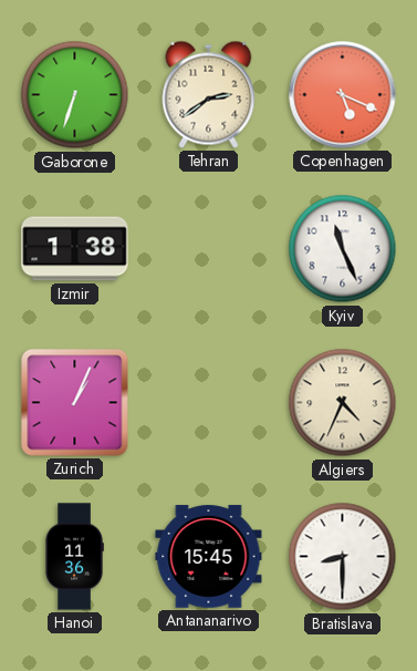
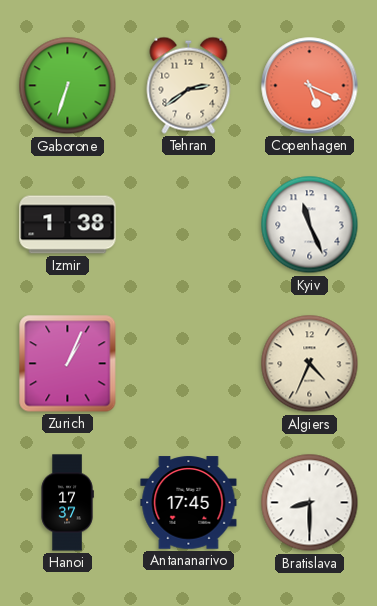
Hanoi: 11:36 -> 17:37
Antananarivo: 15:45 -> 17:45
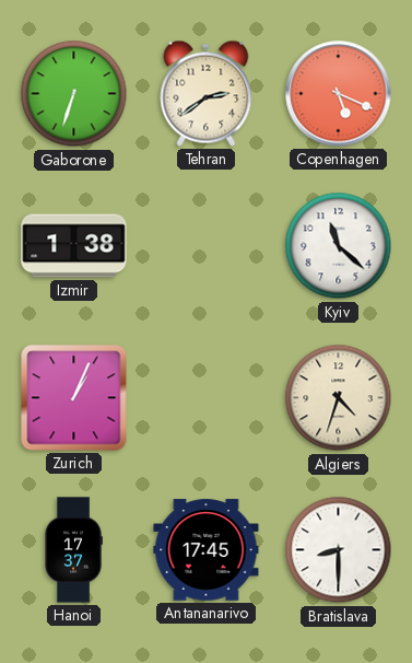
Kyiv: 11:26 -> 11:22
Algiers: 4:34 -> 4:33
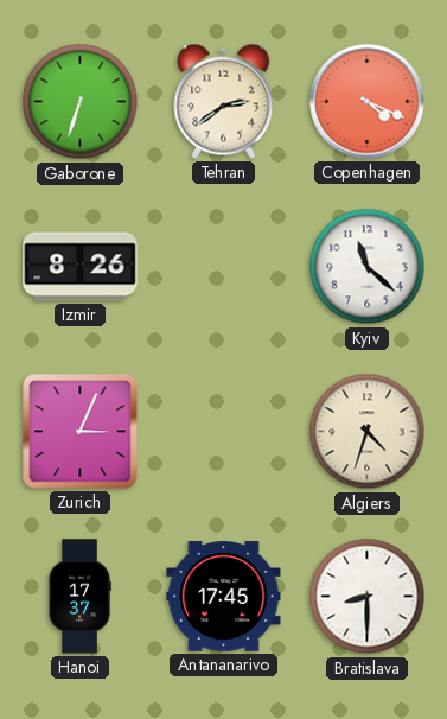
Copenhagen: 5:19 -> 4:19
Izmir: 1:38 -> 8:26
Zurich: 1:04 -> 3:04
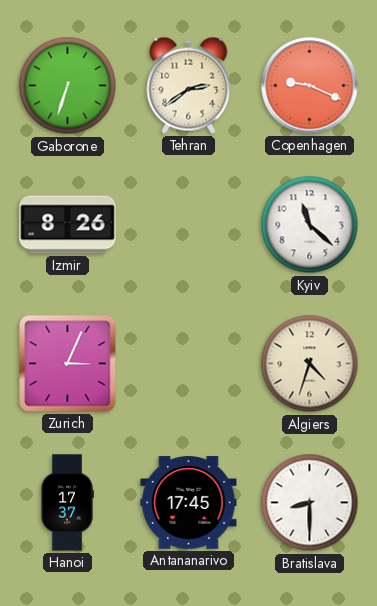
Copenhagen: 4:19 -> 9:19
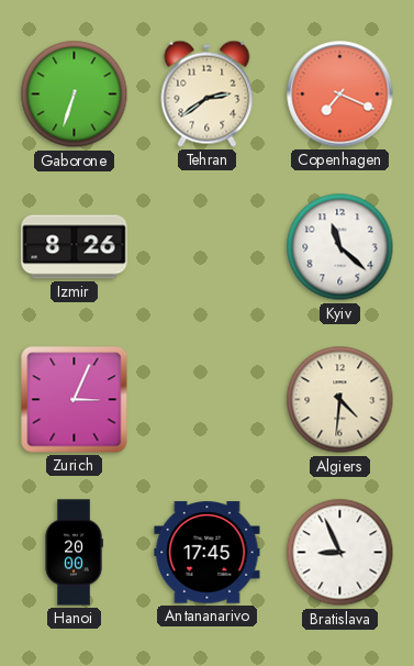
Copenhagen: 9:19 -> 7:19
Algiers: 4:33 -> 4:31
Hanoi: 17:37 -> 20:00
Bratislava: 8:30 -> 8:56
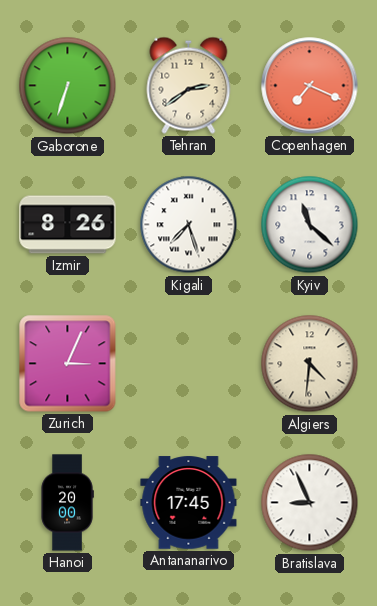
Kigali: none -> 7:27
